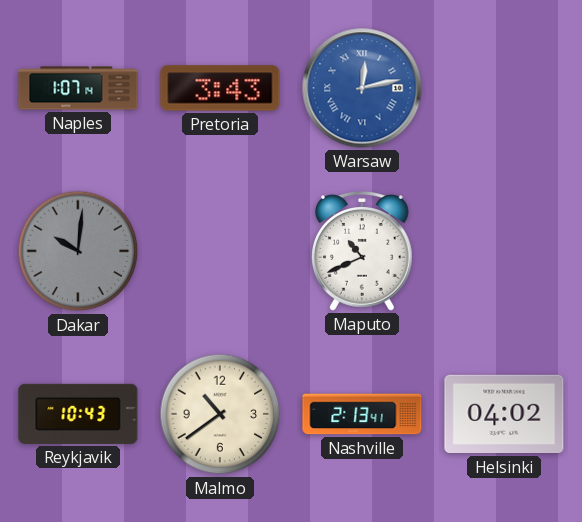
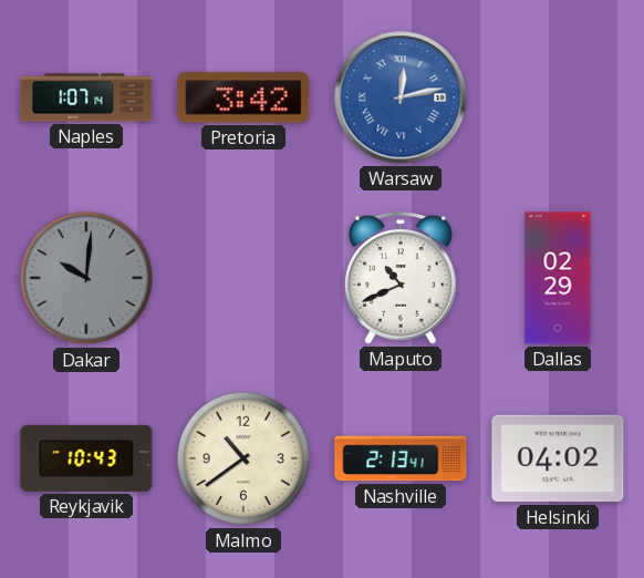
Pretoria: 3:43 -> 3:42
Dallas: none -> 02:29
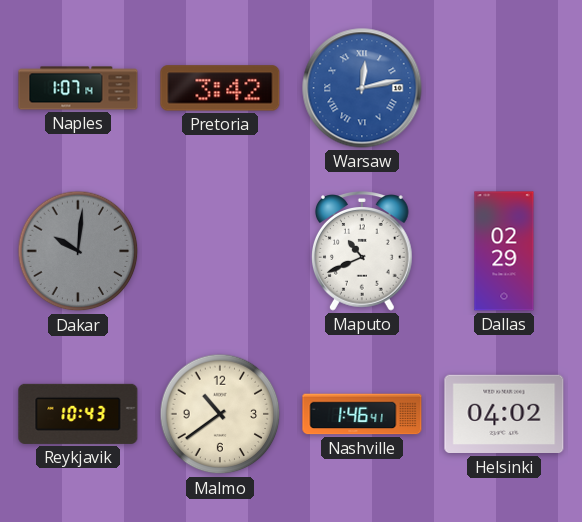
Nashville: 2:13 -> 1:46
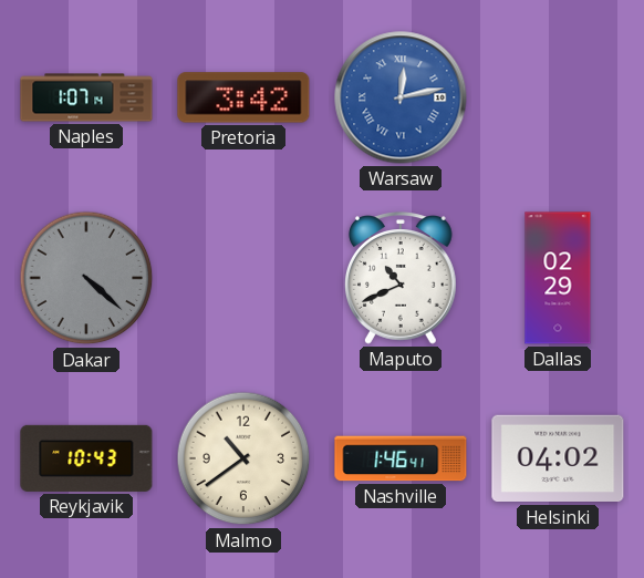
Dakar: 10:01 -> 4:22
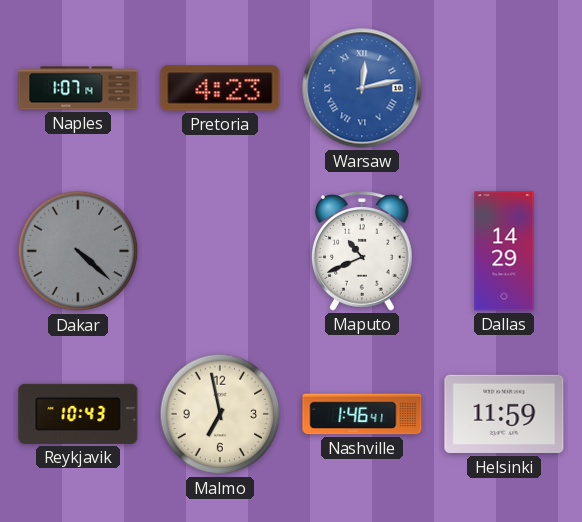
Pretoria: 3:42 -> 4:23
Dallas: 02:29 -> 14:29
Malmo: 10:39 -> 6:58
Helsinki: 04:02 -> 11:59
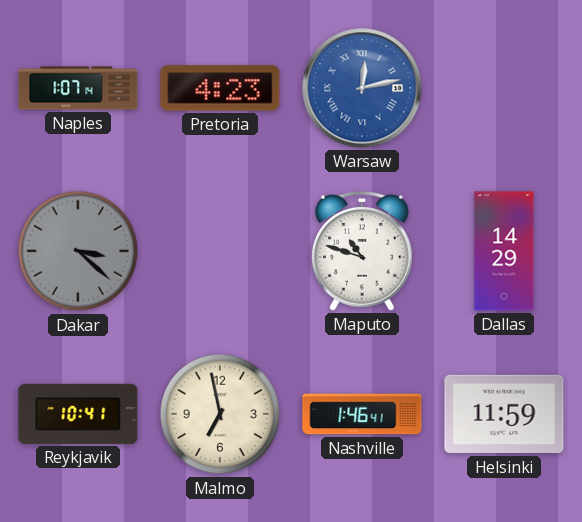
Dakar: 4:22 -> 3:22
Maputo: 10:41 -> 10:48
Reykjavik: 10:43 -> 10:41
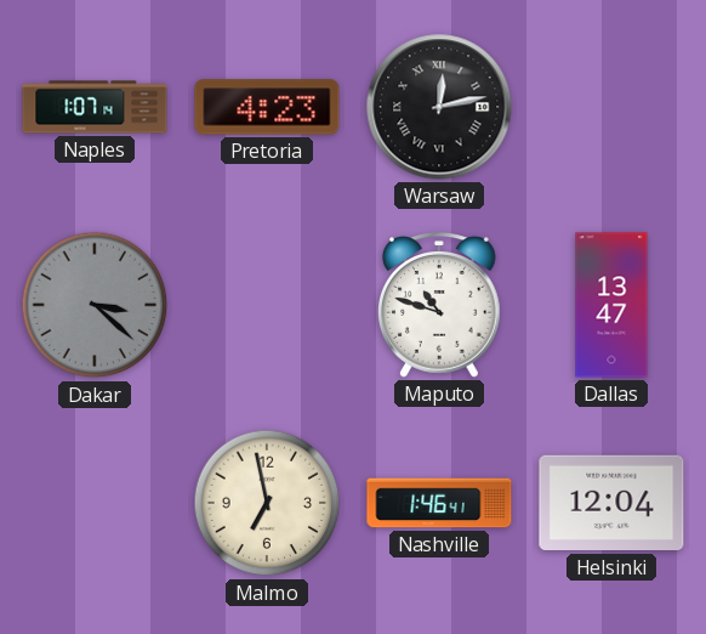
Warsaw dial: blue -> black
Dallas: 14:29 -> 13:47
Reykjavik: 10:41 -> none
Helsinki: 11:59 -> 12:04
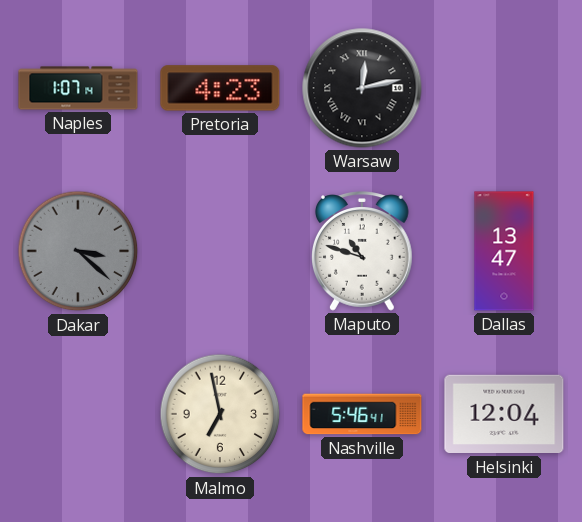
Nashville: 1:46 -> 5:46
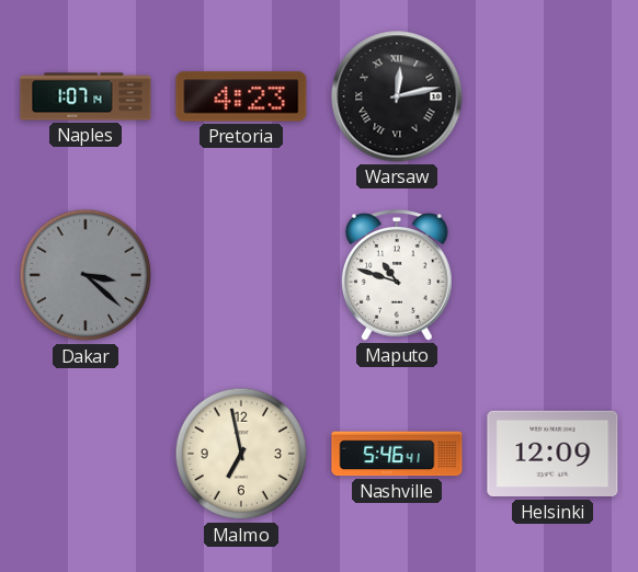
Dallas: 13:47 -> none
Helsinki: 12:04 -> 12:09
